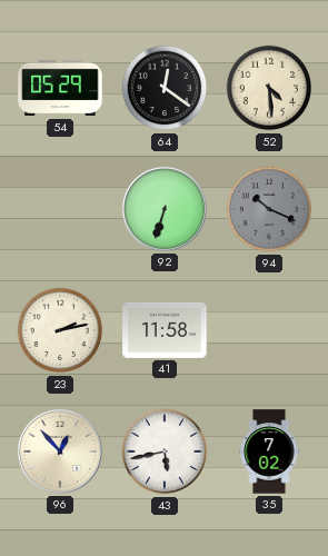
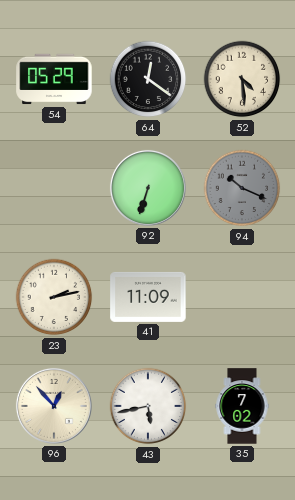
41: 11:58 -> 11:09
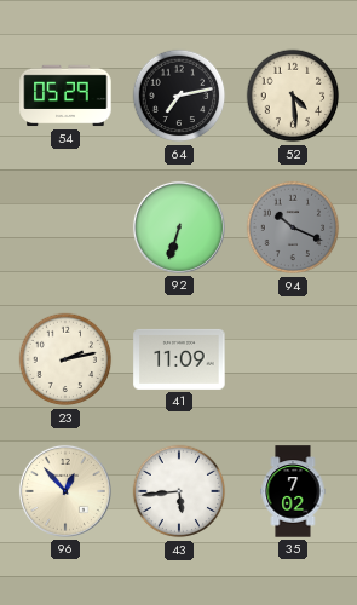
64: 12:21 -> 7:13
43: 5:43 -> 5:44
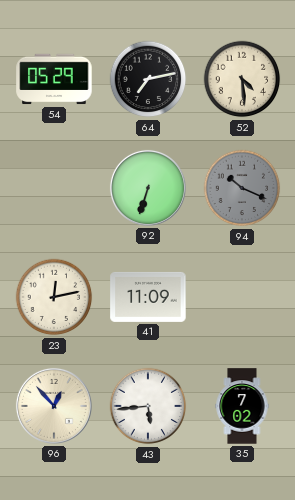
23: 2:13 -> 12:13
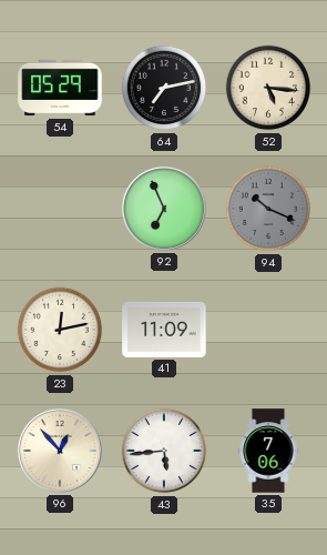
52: 4:29 -> 5:16
92: 6:33 -> 6:56
35: 7:02 -> 7:06
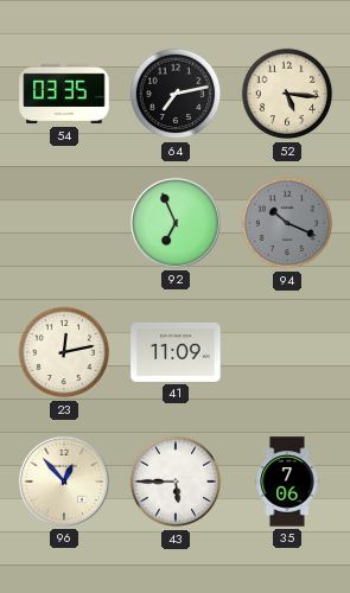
54: 05:29 -> 03:35
43: 5:44 -> 5:45
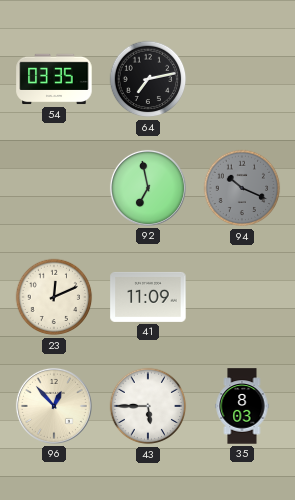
52: 5:16 -> none
92: 6:56 -> 6:58
23: 12:13 -> 12:11
35: 7:06 -> 8:03
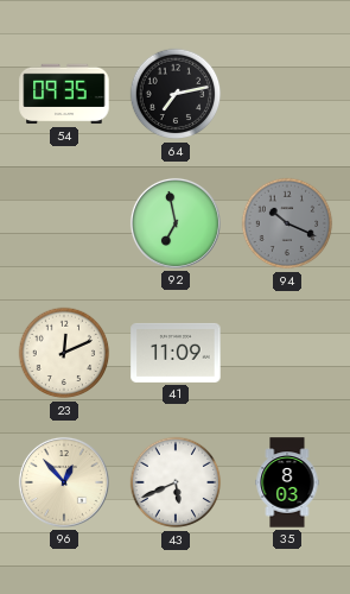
54: 03:35 -> 09:35
43: 5:45 -> 5:41
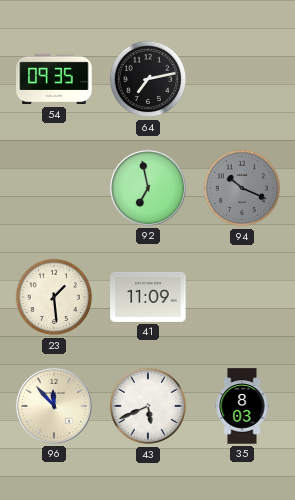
23: 12:11 -> 1:29
96: 12:53 -> 11:53
